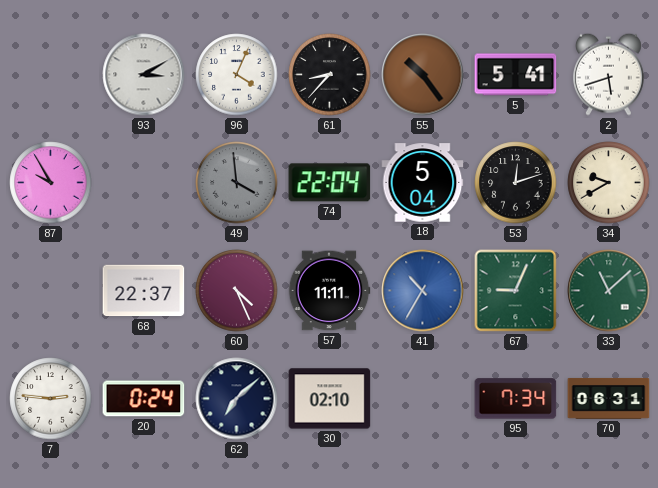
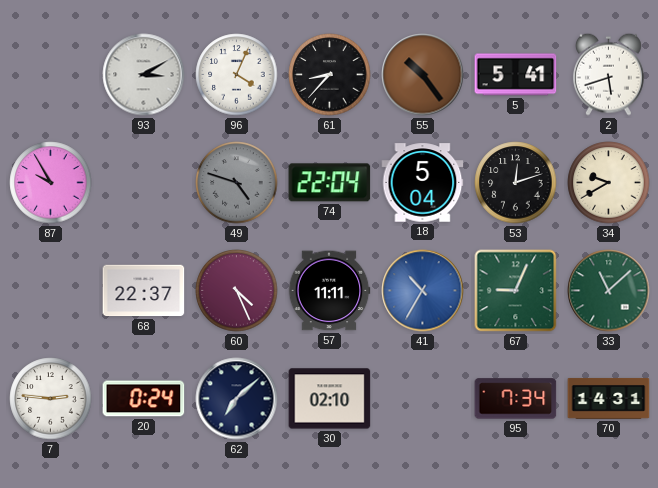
49: 3:59 -> 4:48
70: 06:31 -> 14:31
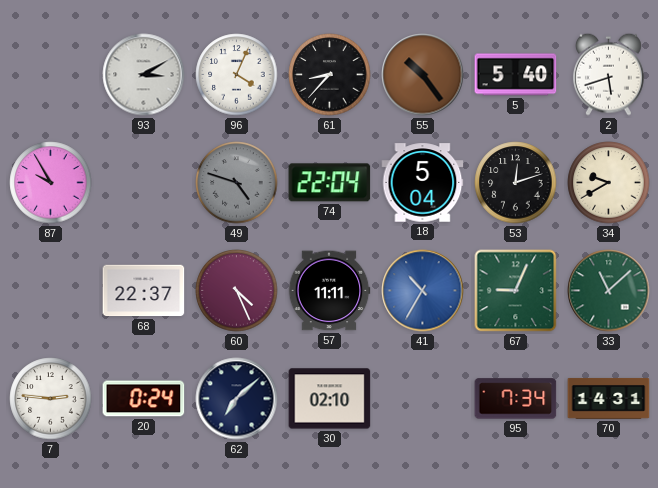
5: 5:41 -> 5:40
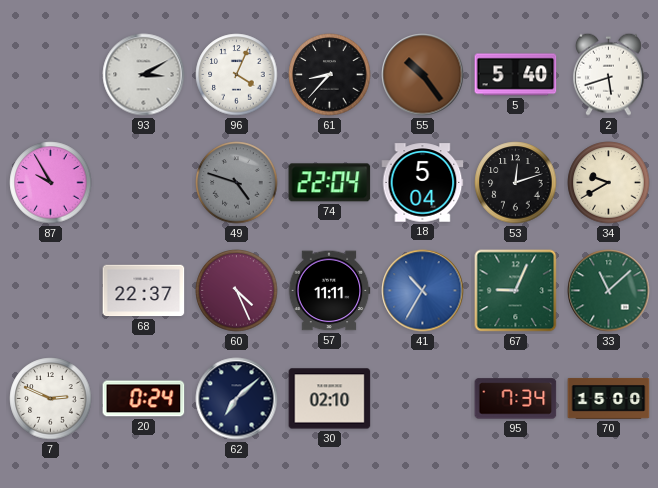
7: 2:46 -> 2:49
70: 14:31 -> 15:00
